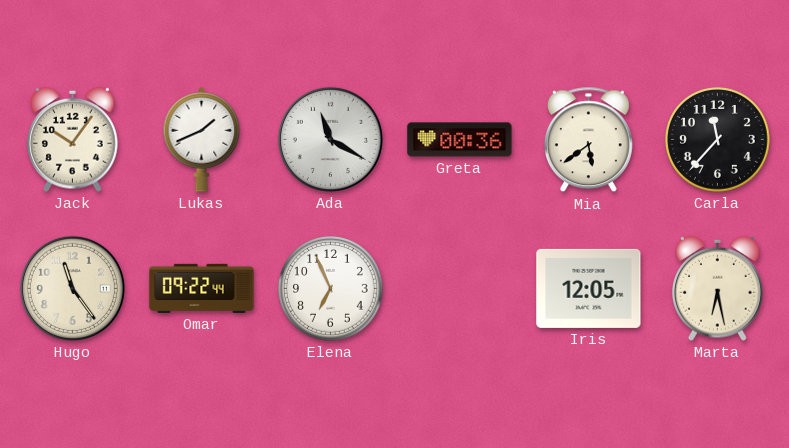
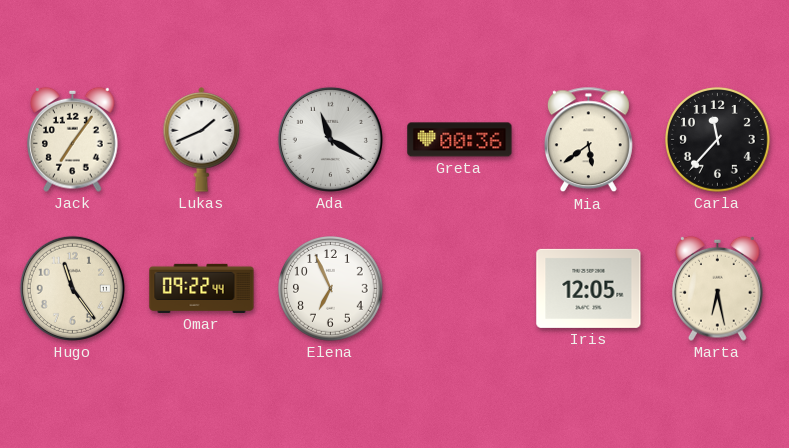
Jack: 10:06 -> 7:06
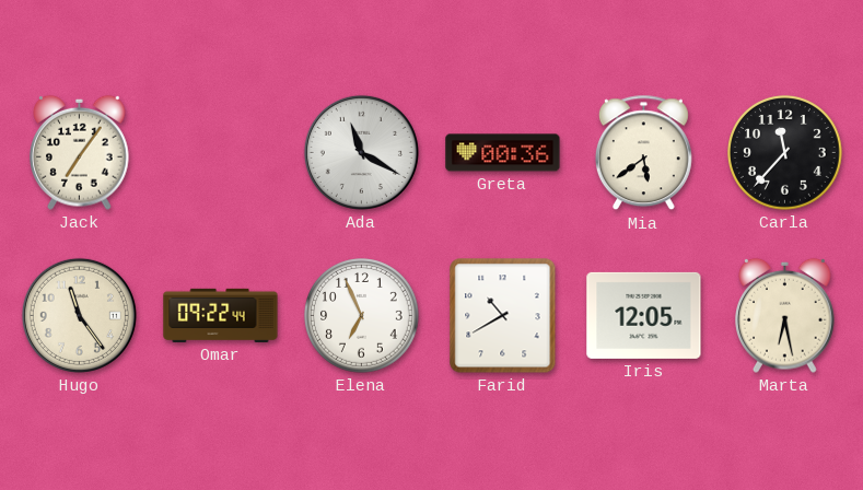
Lukas: 1:41 -> none
Farid: none -> 10:40
